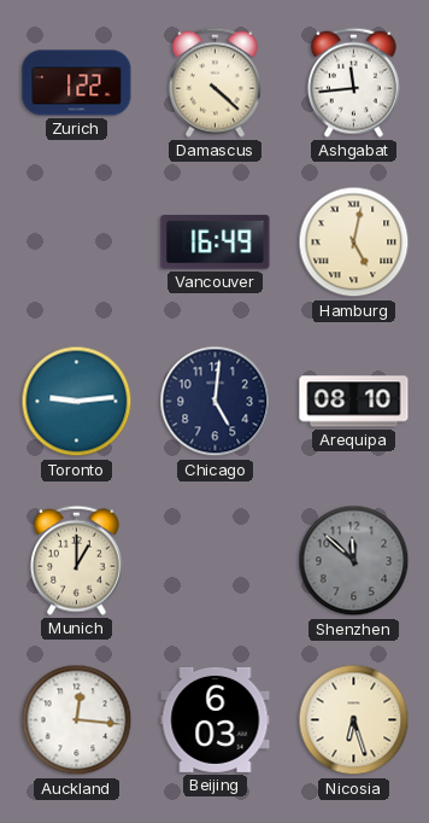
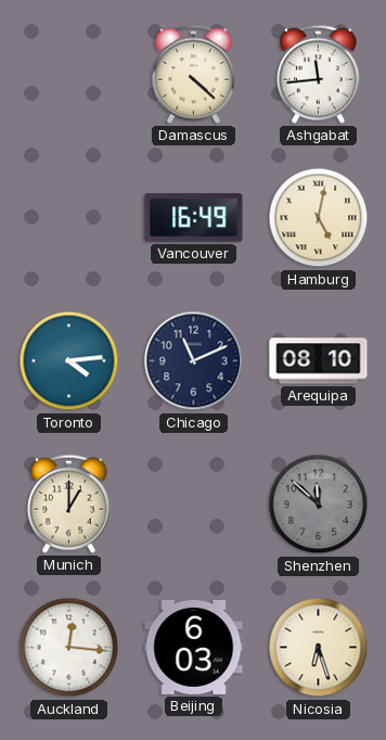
Zurich: 1:22 -> none
Toronto: 9:14 -> 4:14
Chicago: 5:01 -> 11:11
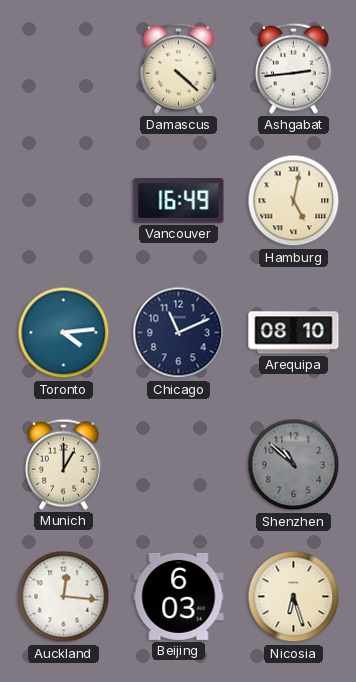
Ashgabat: 11:44 -> 2:44
Shenzhen: 11:52 -> 10:52
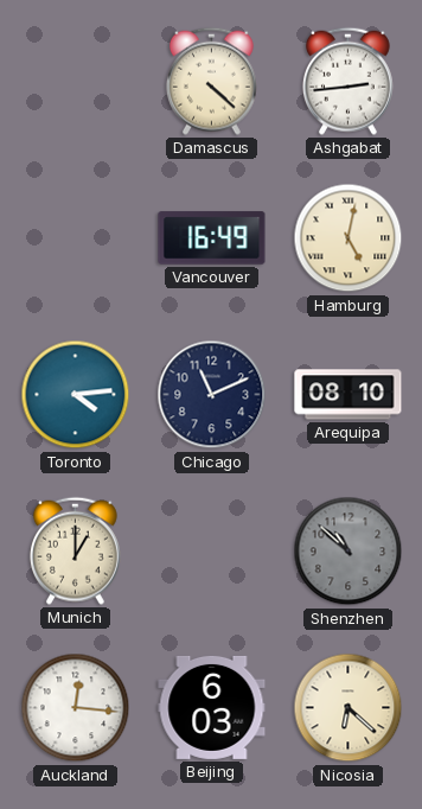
Nicosia: 6:27 -> 6:22
